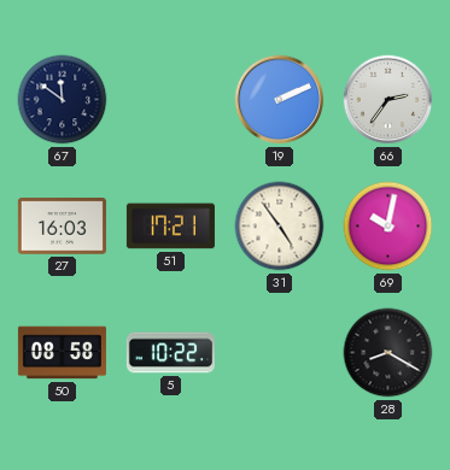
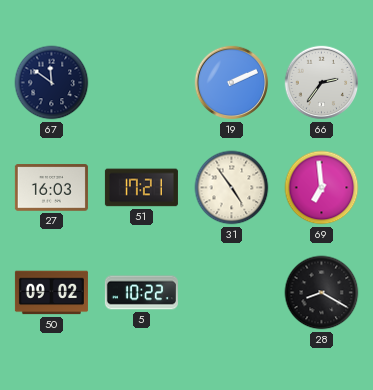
69: 10:02 -> 6:59
50: 08:58 -> 09:02
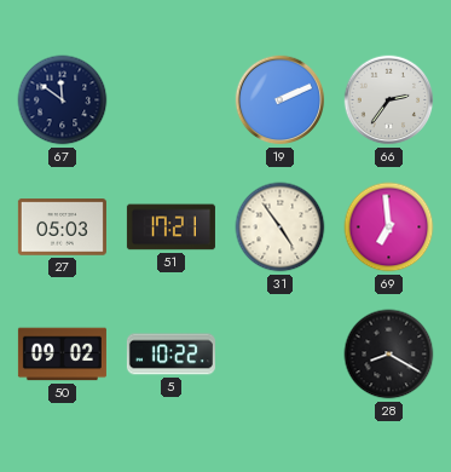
27: 16:03 -> 05:03
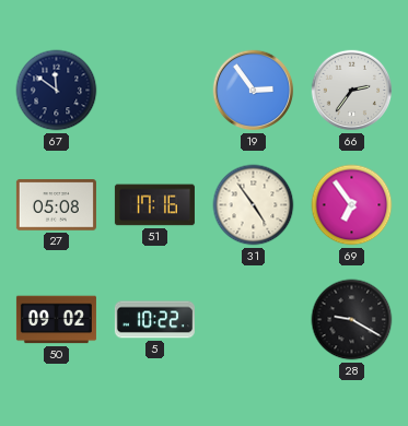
19: 2:11 -> 2:54
27: 05:03 -> 05:08
51: 17:21 -> 17:16
69: 6:59 -> 6:54
28: 8:20 -> 9:20
